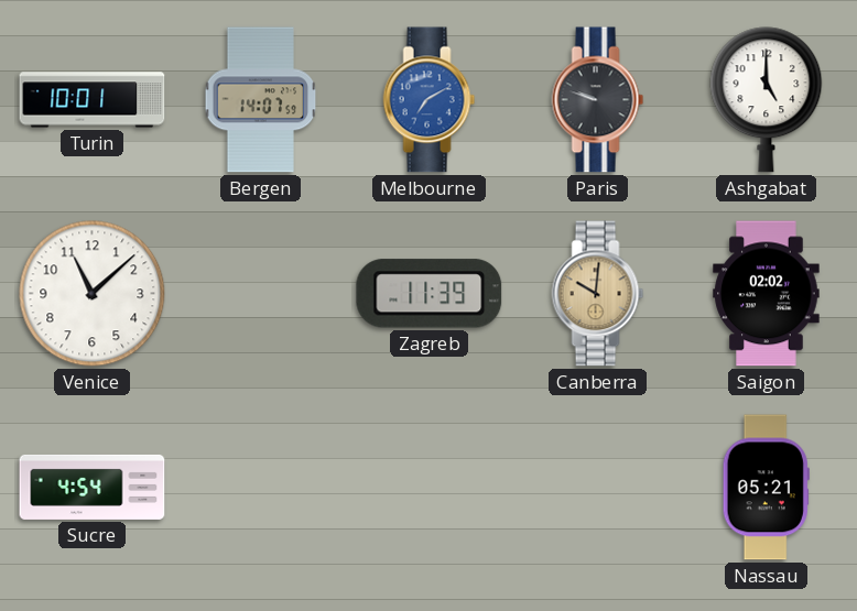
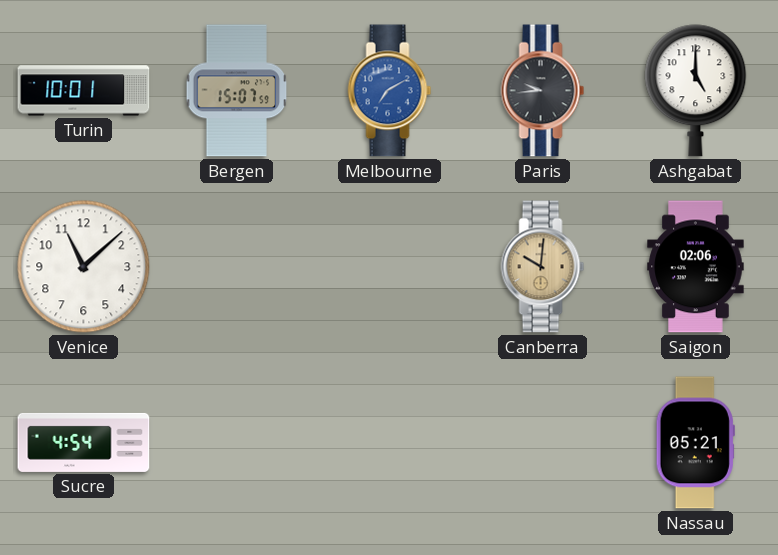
Bergen: 14:07 -> 15:07
Paris: 9:48 -> 9:44
Zagreb: 11:39 -> none
Saigon: 02:02 -> 02:06
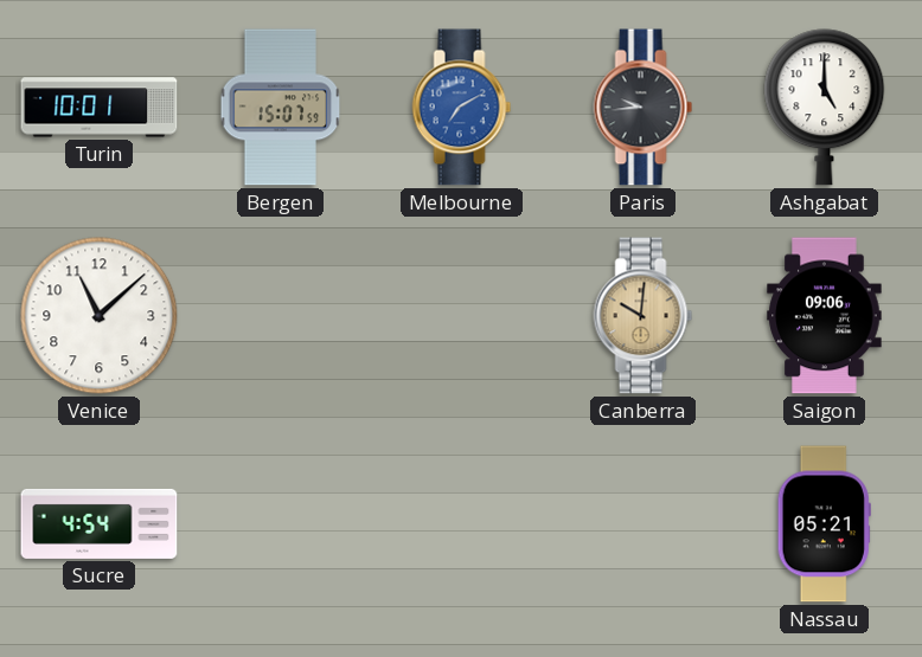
Saigon: 02:06 -> 09:06
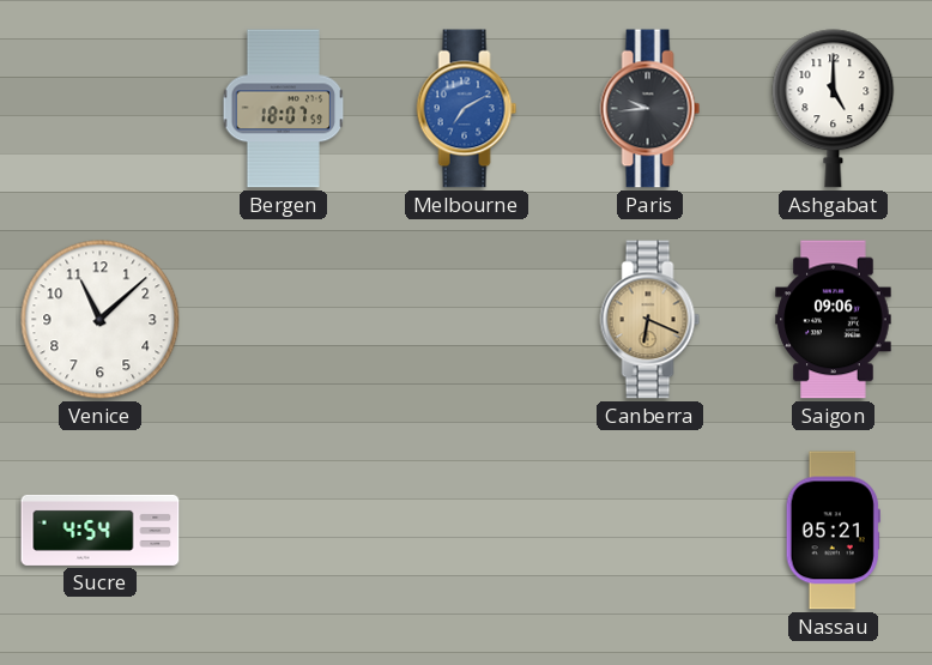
Turin: 10:01 -> none
Bergen: 15:07 -> 18:07
Canberra: 10:01 -> 6:19
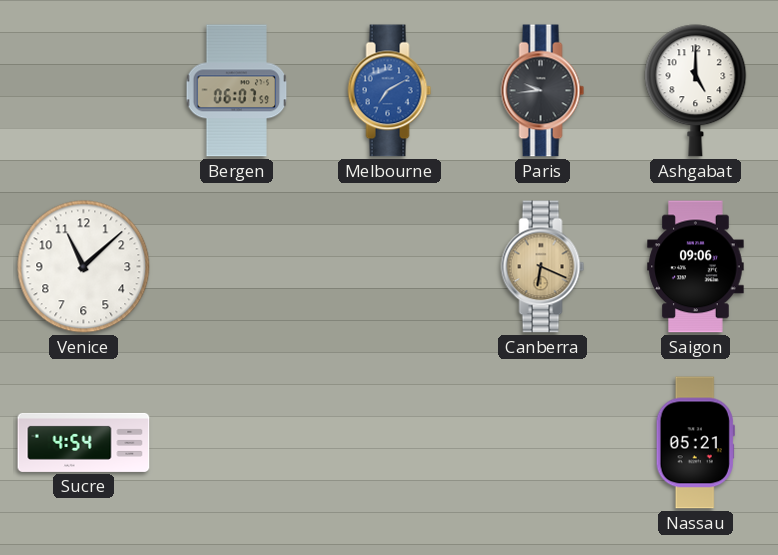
Bergen: 18:07 -> 06:07
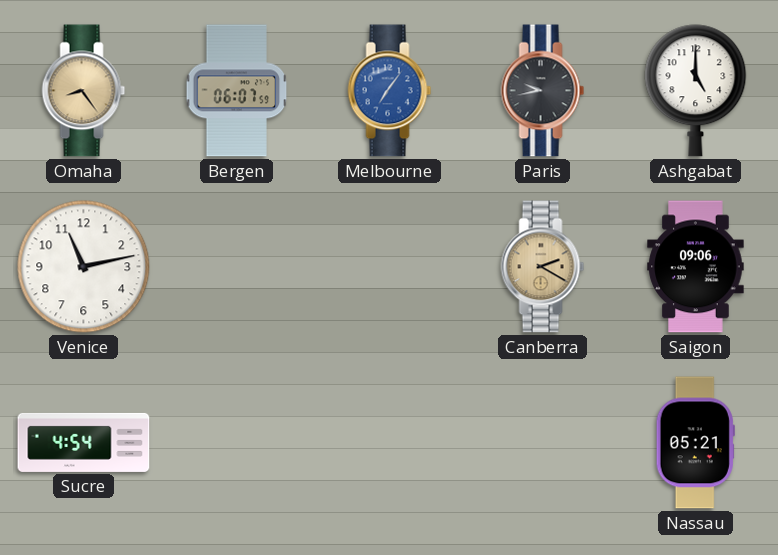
Omaha: none -> 8:24
Melbourne: 7:10 -> 7:06
Paris: 9:44 -> 9:43
Venice: 11:08 -> 11:13
Canberra: 6:19 -> 2:20
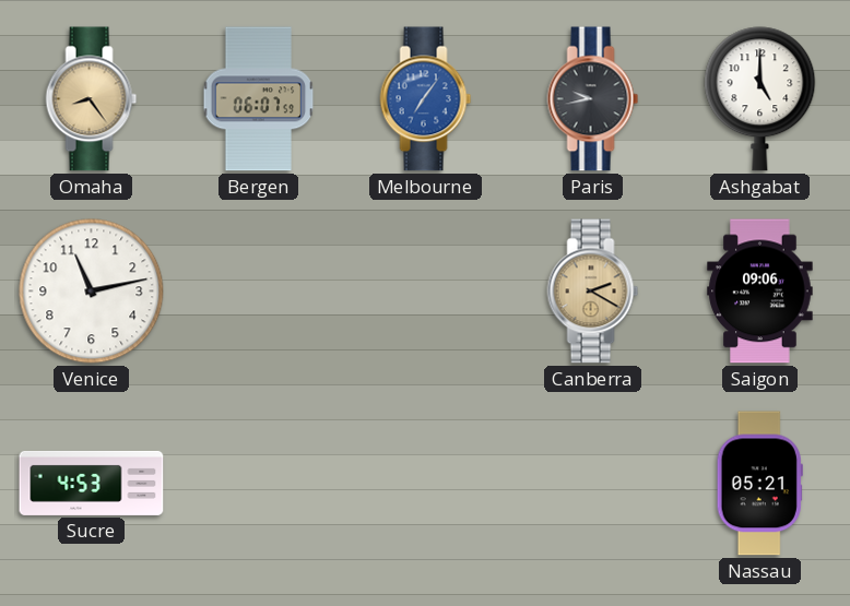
Sucre: 4:54 -> 4:53
